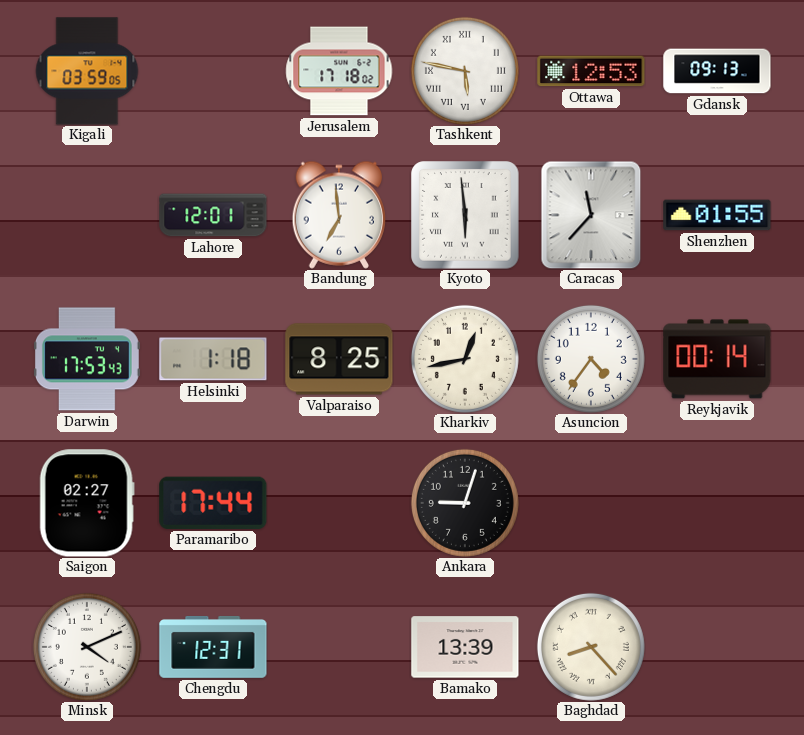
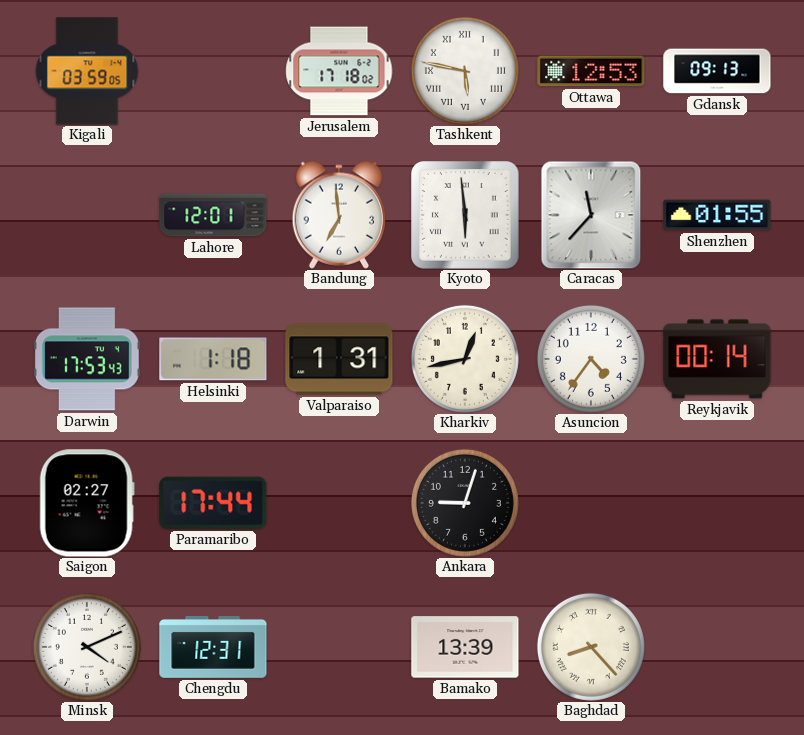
Valparaiso: 8:25 -> 1:31
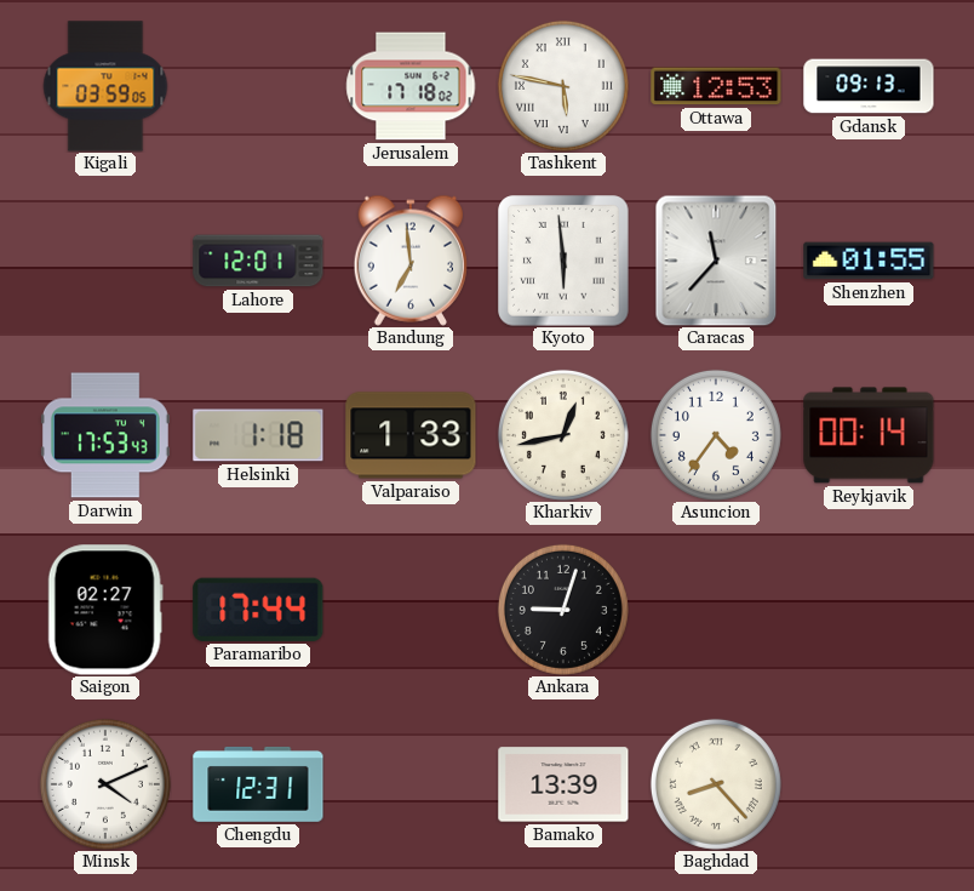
Valparaiso: 1:31 -> 1:33
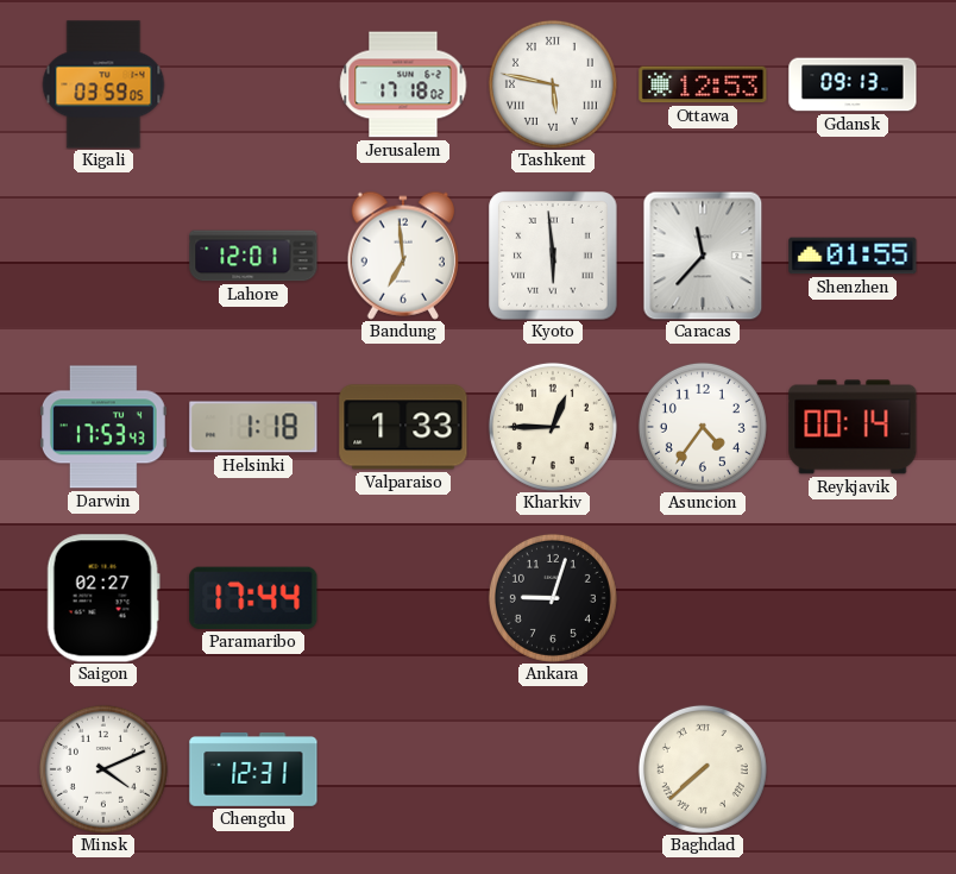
Kharkiv: 12:43 -> 12:45
Bamako: 13:39 -> none
Baghdad: 8:23 -> 7:38
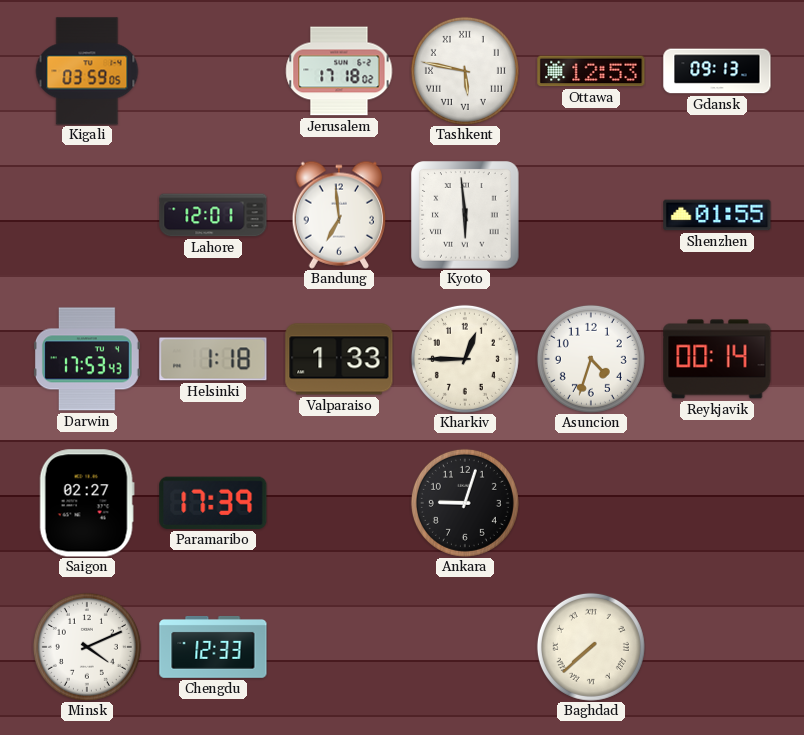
Caracas: 11:37 -> none
Asuncion: 4:36 -> 4:33
Paramaribo: 17:44 -> 17:39
Chengdu: 12:31 -> 12:33
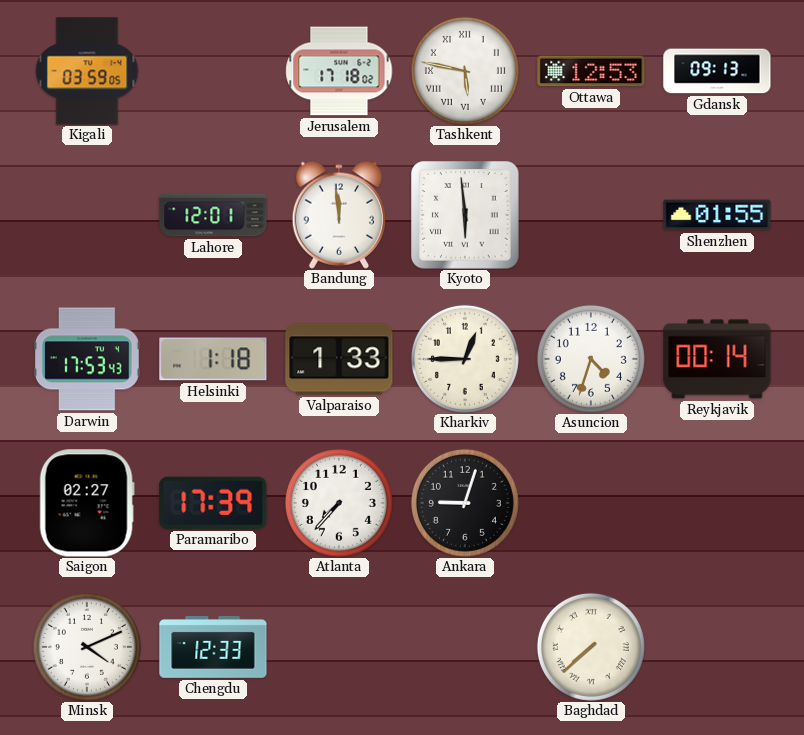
Bandung: 6:59 -> 11:59
Atlanta: none -> 7:37
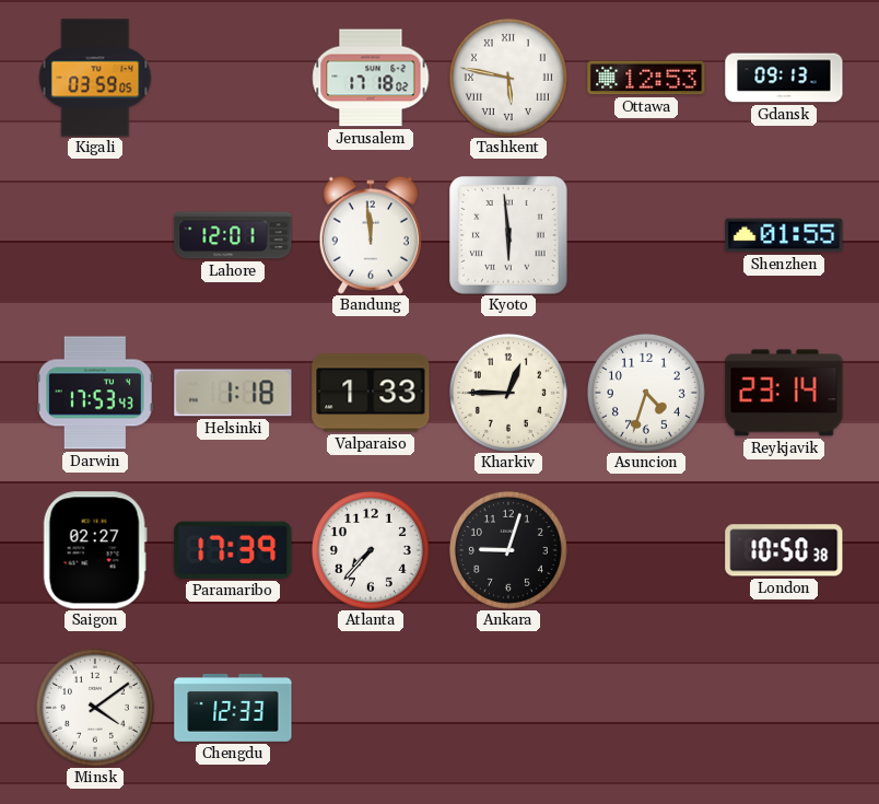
Reykjavik: 00:14 -> 23:14
London: none -> 10:50
Minsk: 4:11 -> 4:09
Baghdad: 7:38 -> none
